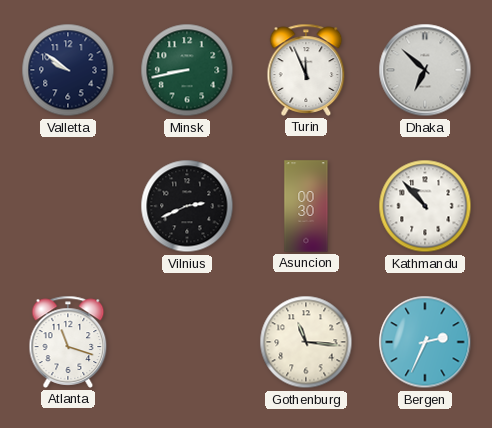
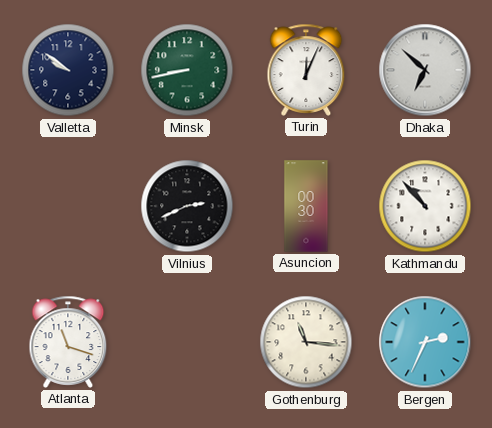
Turin: 11:56 -> 12:04
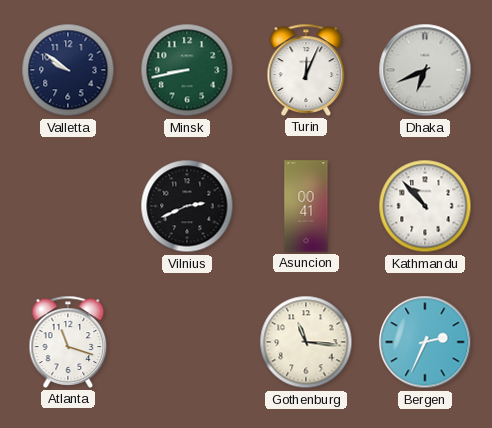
Dhaka: 6:52 -> 6:41
Asuncion: 00:30 -> 00:41
